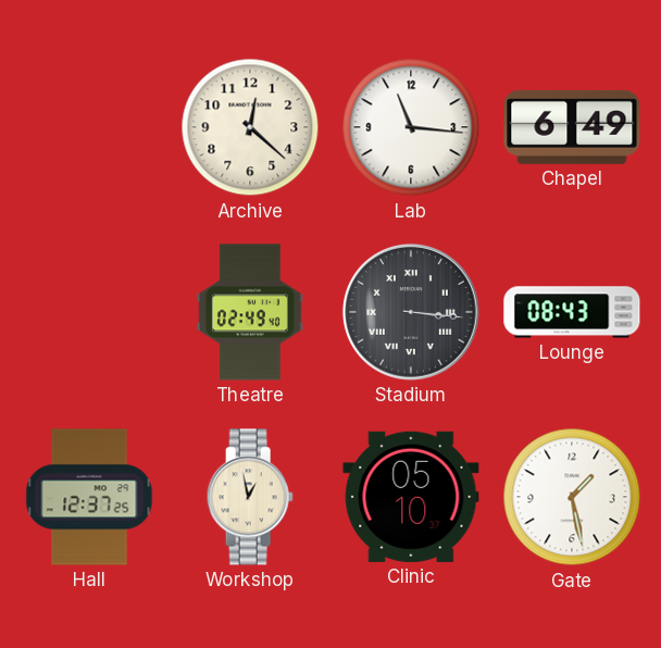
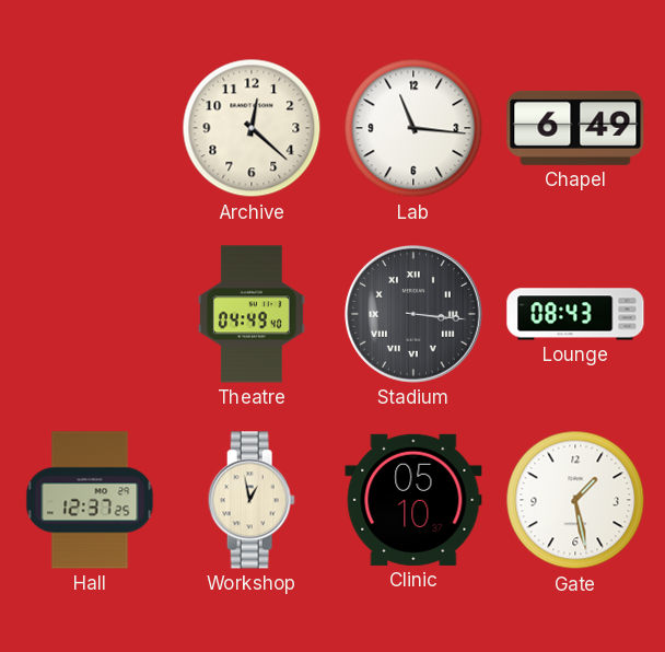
Theatre: 02:49 -> 04:49
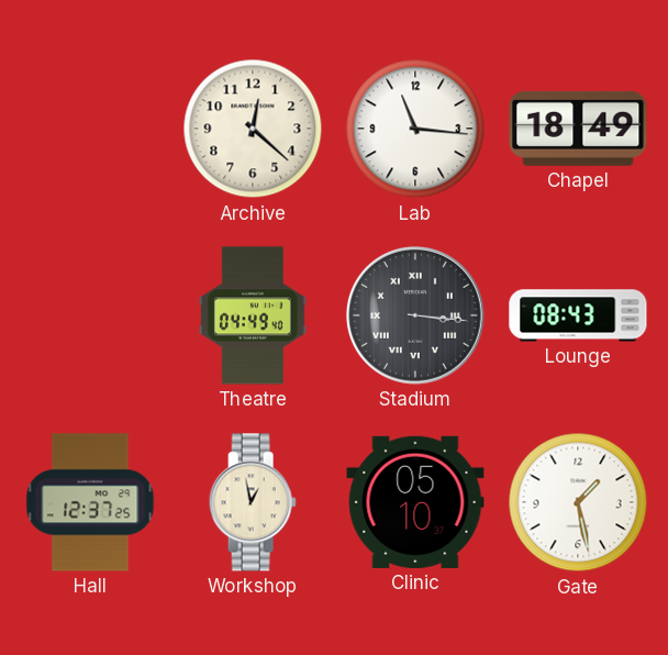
Chapel: 6:49 -> 18:49
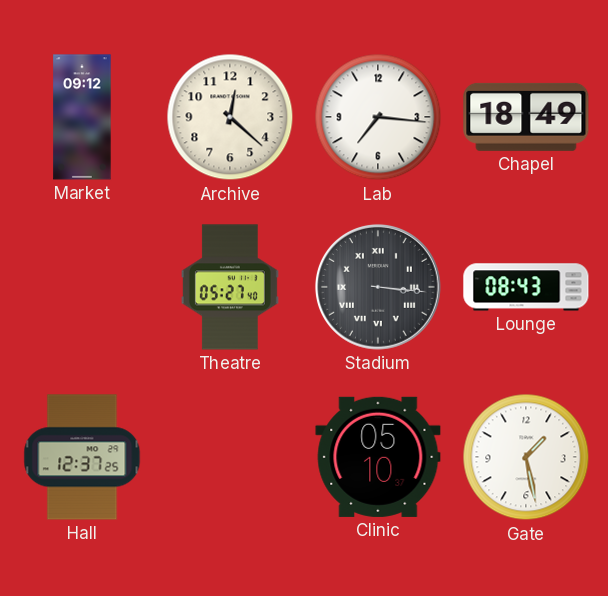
Market: none -> 09:12
Lab: 11:16 -> 7:16
Theatre: 04:49 -> 05:27
Workshop: 12:58 -> none
